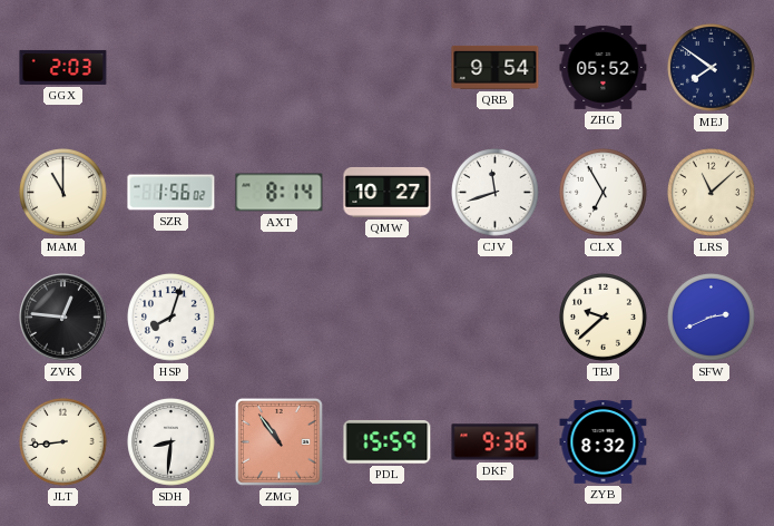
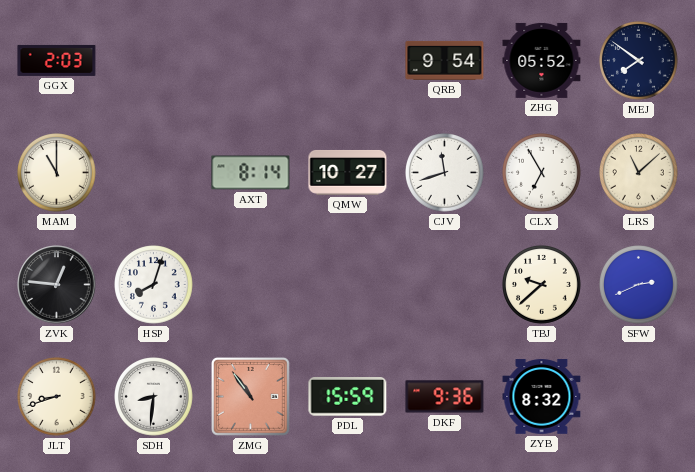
SZR: 1:56 -> none
JLT: 8:44 -> 8:42
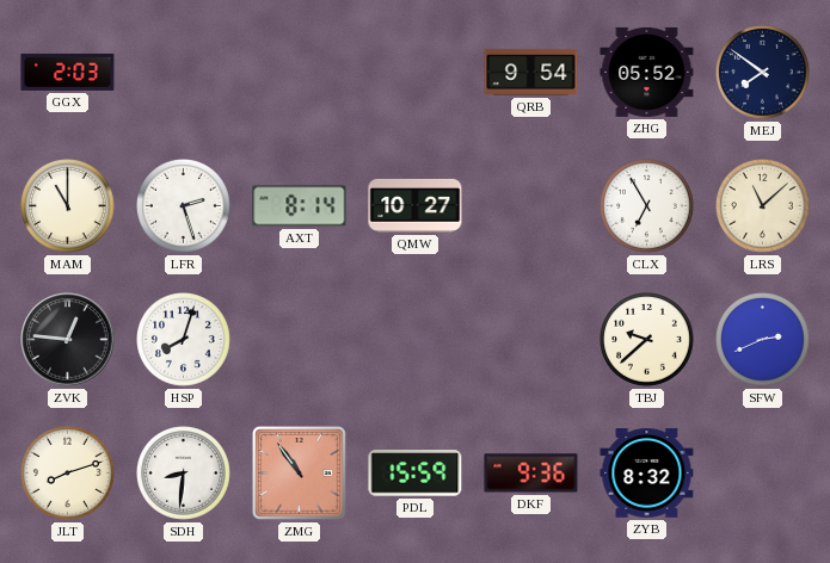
LFR: none -> 2:27
CJV: 11:42 -> none
JLT: 8:42 -> 8:12
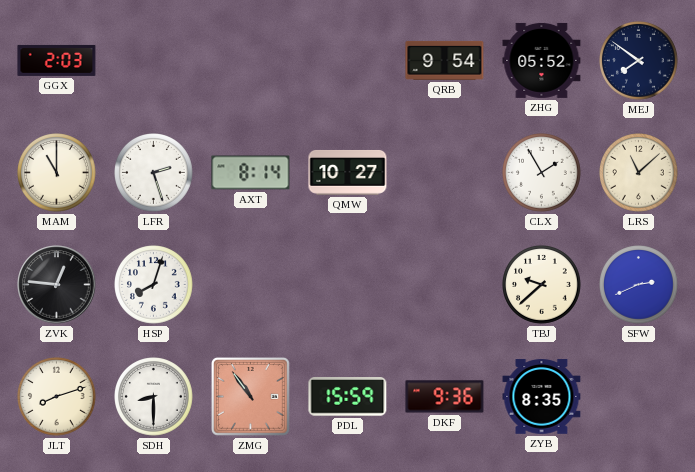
CLX: 6:55 -> 1:55
SDH: 8:31 -> 8:30
ZYB: 8:32 -> 8:35
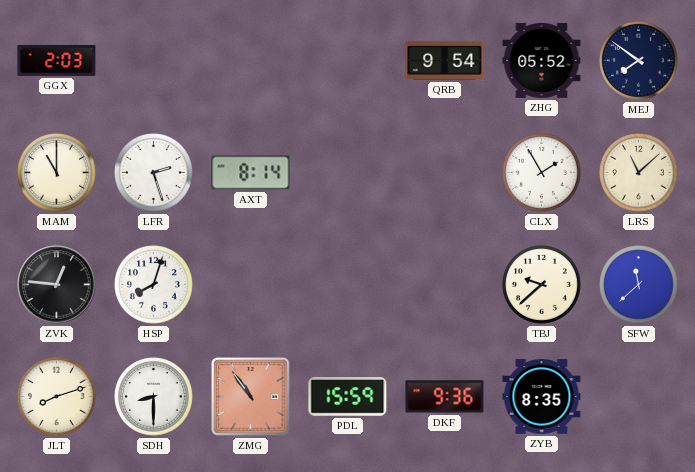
QMW: 10:27 -> none
SFW: 2:41 -> 11:38
